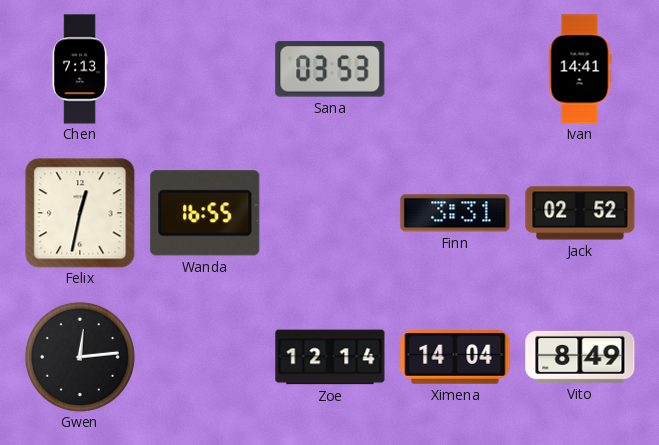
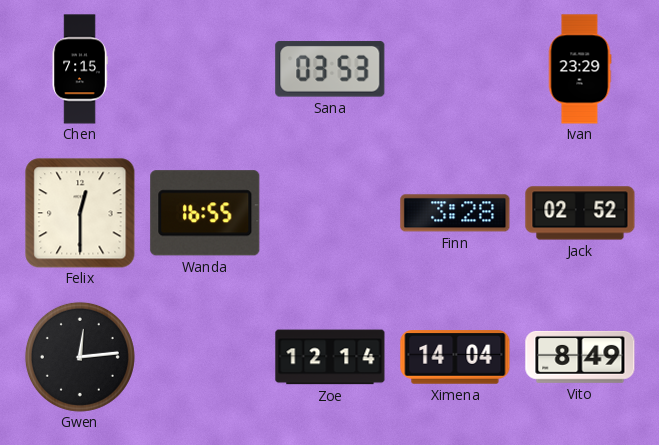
Chen: 7:13 -> 7:15
Ivan: 14:41 -> 23:29
Felix: 12:32 -> 12:30
Finn: 3:31 -> 3:28
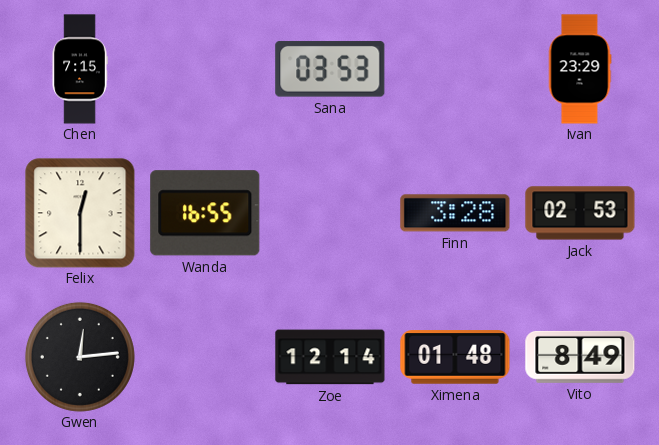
Jack: 02:52 -> 02:53
Ximena: 14:04 -> 01:48
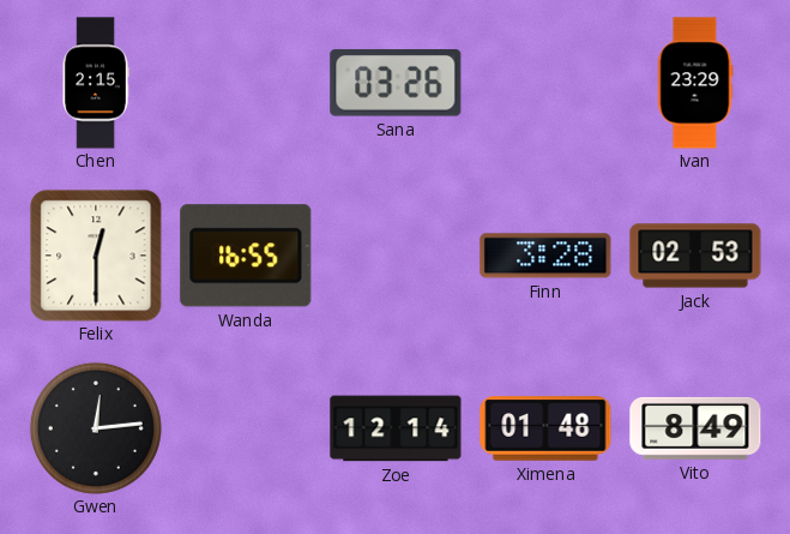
Chen: 7:15 -> 2:15
Sana: 03:53 -> 03:26
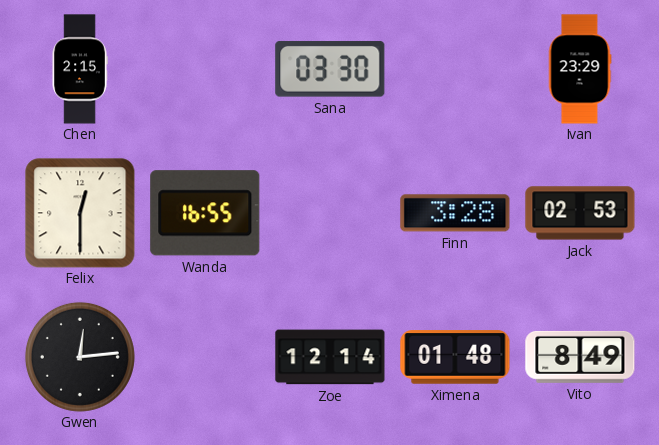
Sana: 03:26 -> 03:30
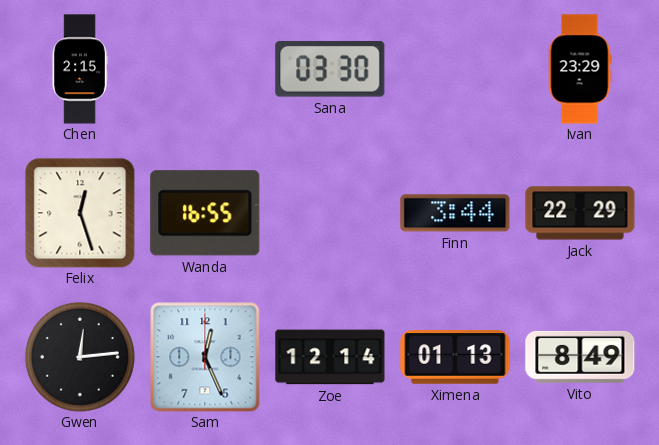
Felix: 12:30 -> 12:27
Finn: 3:28 -> 3:44
Jack: 02:53 -> 22:29
Sam: none -> 12:26
Ximena: 01:48 -> 01:13
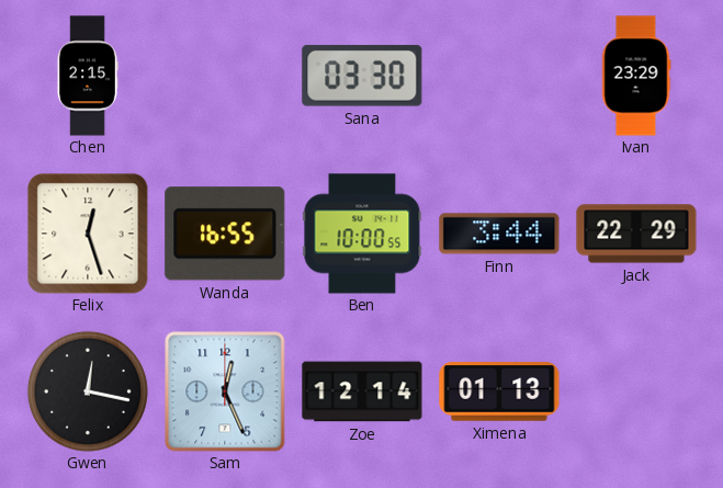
Ben: none -> 10:00
Gwen: 12:14 -> 12:17
Vito: 8:49 -> none
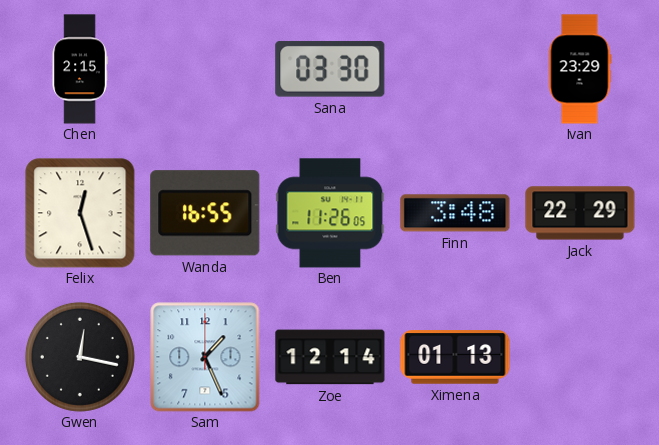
Ben: 10:00 -> 11:26
Finn: 3:44 -> 3:48
Sam: 12:26 -> 1:26
